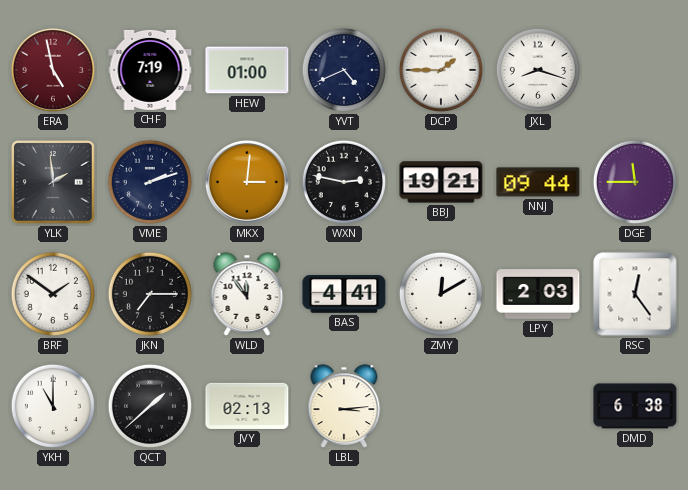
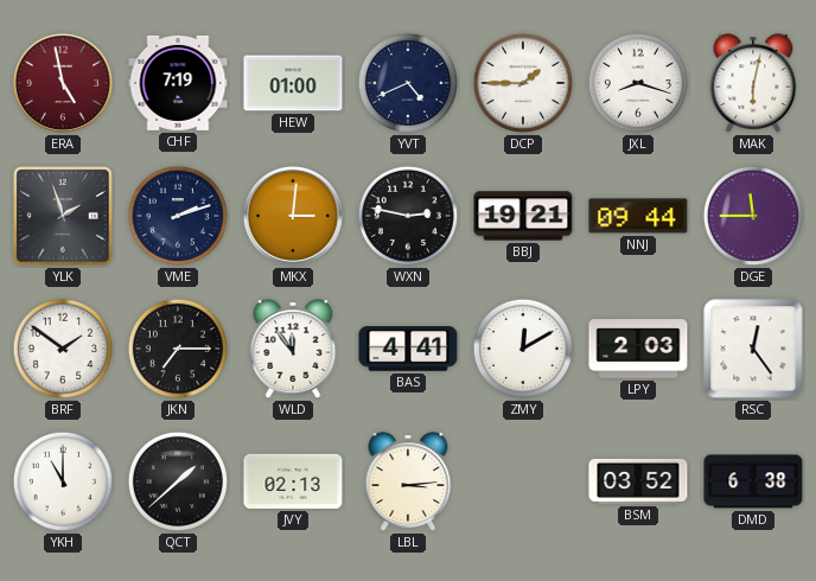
MAK: none -> 6:02
YLK: 1:59 -> 1:57
BSM: none -> 03:52
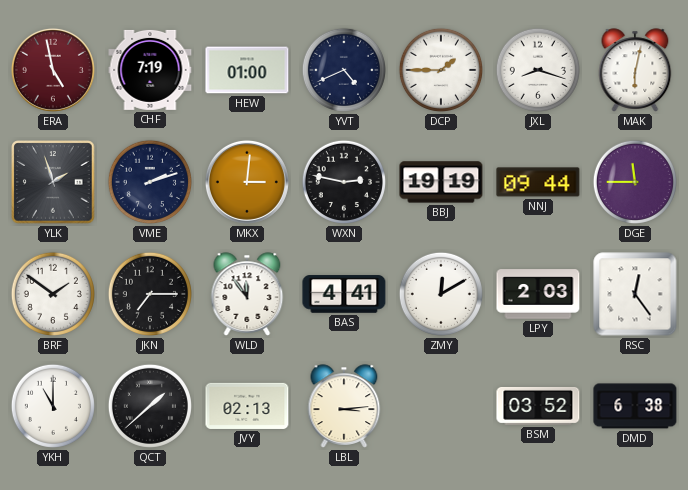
BBJ: 19:21 -> 19:19
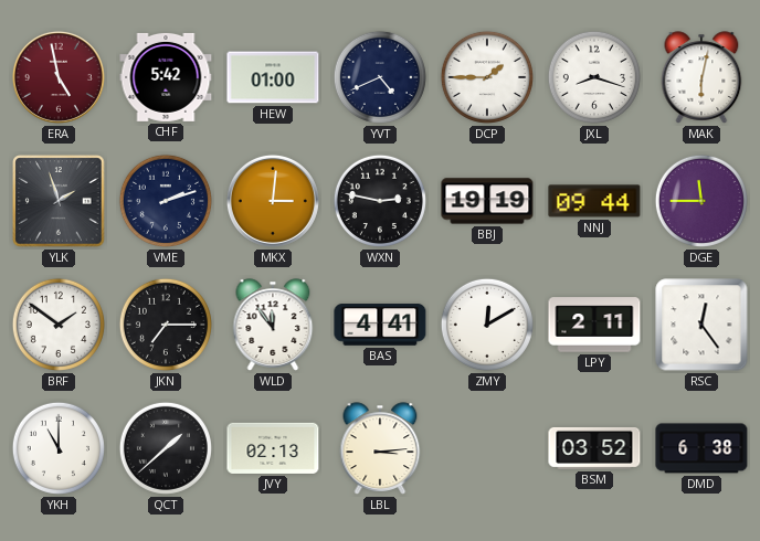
CHF: 7:19 -> 5:42
LPY: 2:03 -> 2:11
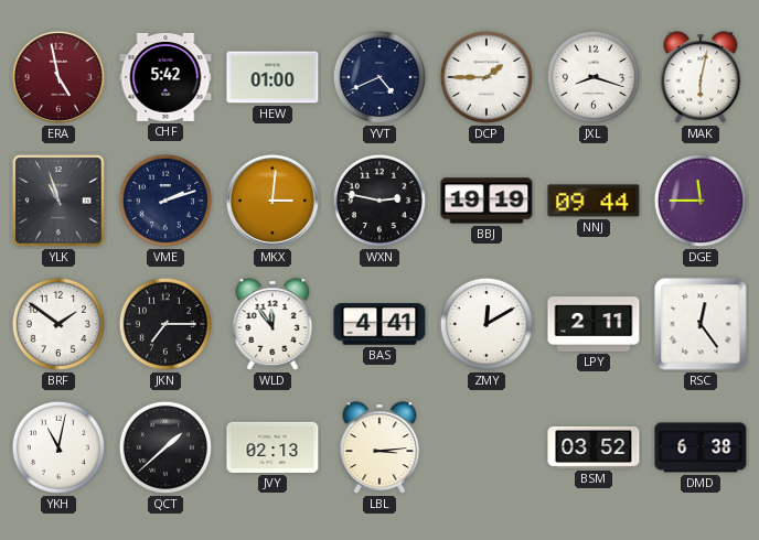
YLK: 1:57 -> 10:57
YKH: 11:00 -> 11:02
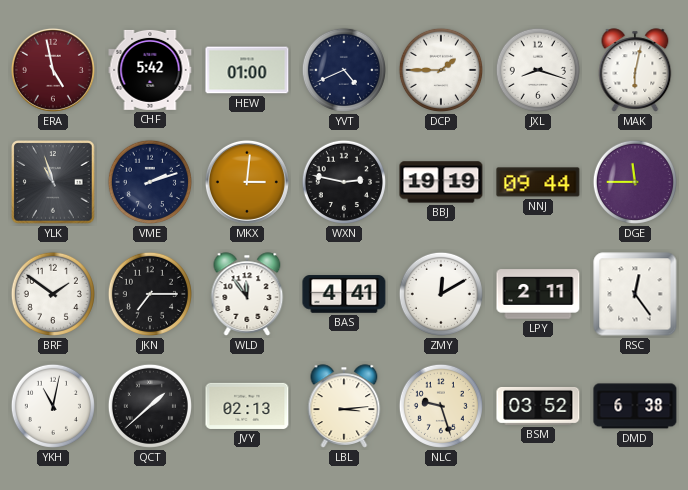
NLC: none -> 9:27
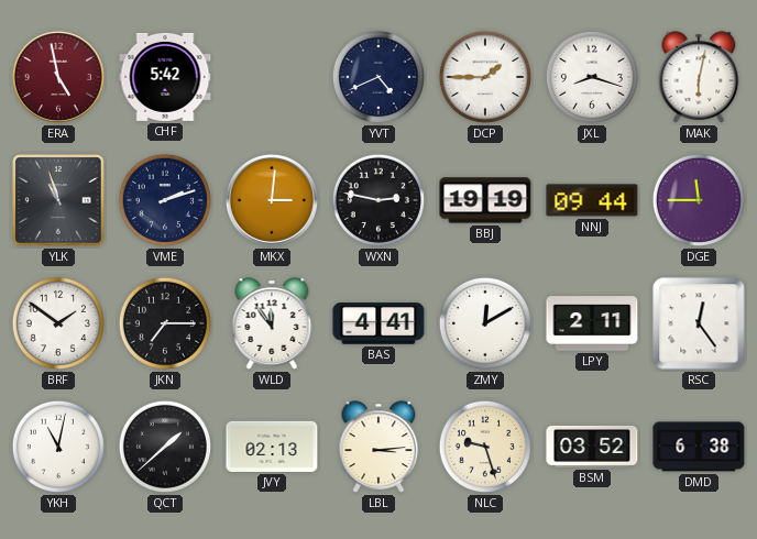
HEW: 01:00 -> none
